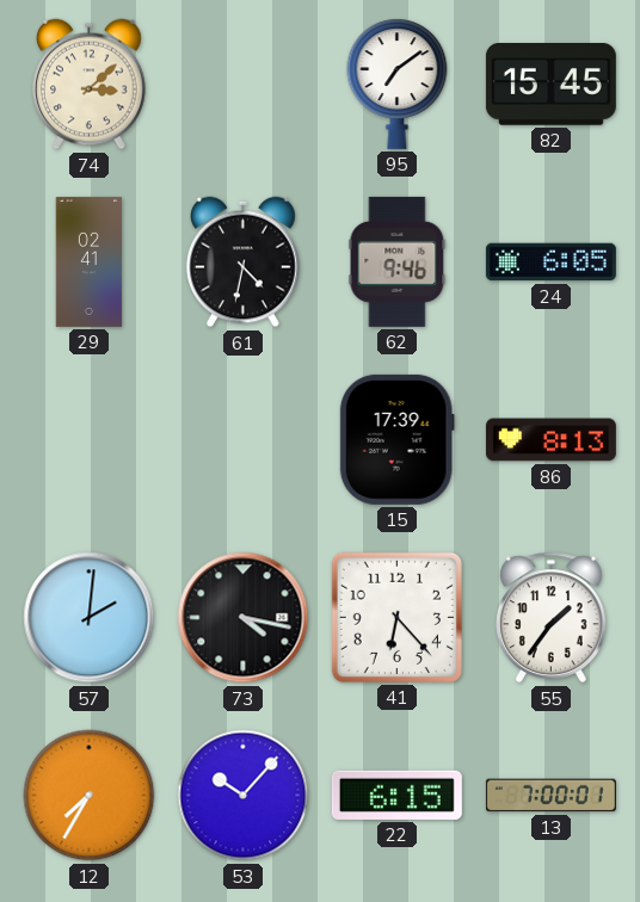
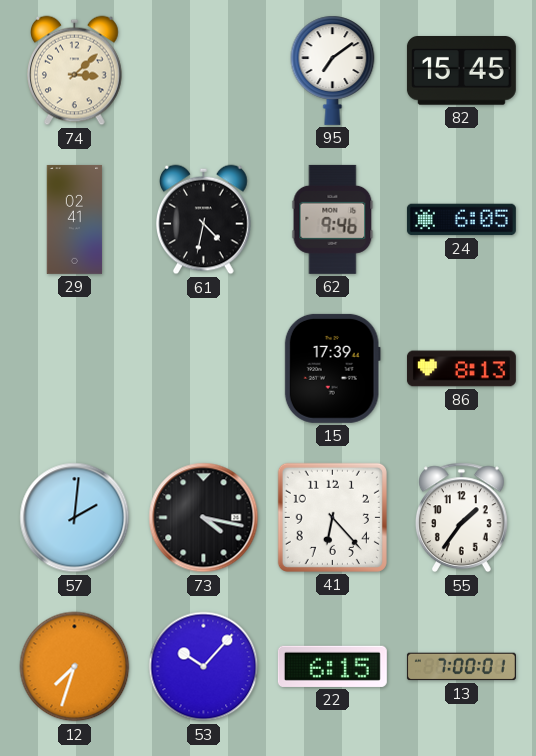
12: 7:35 -> 7:33
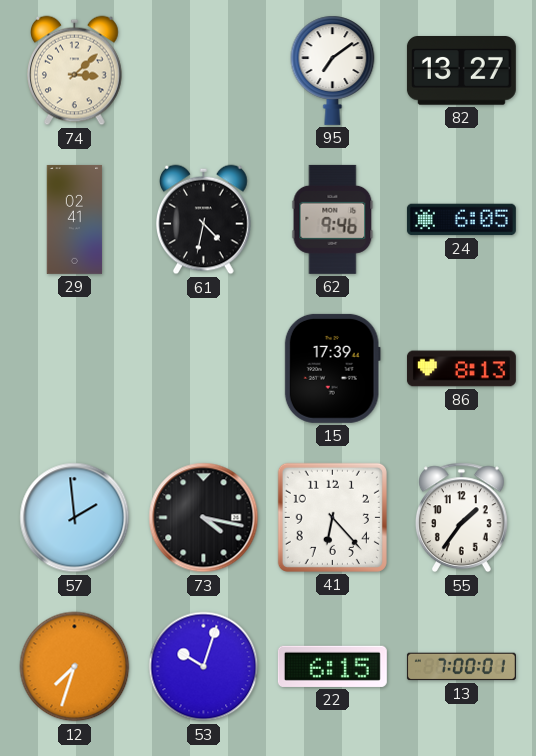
82: 15:45 -> 13:27
57: 2:01 -> 1:59
53: 10:07 -> 10:03
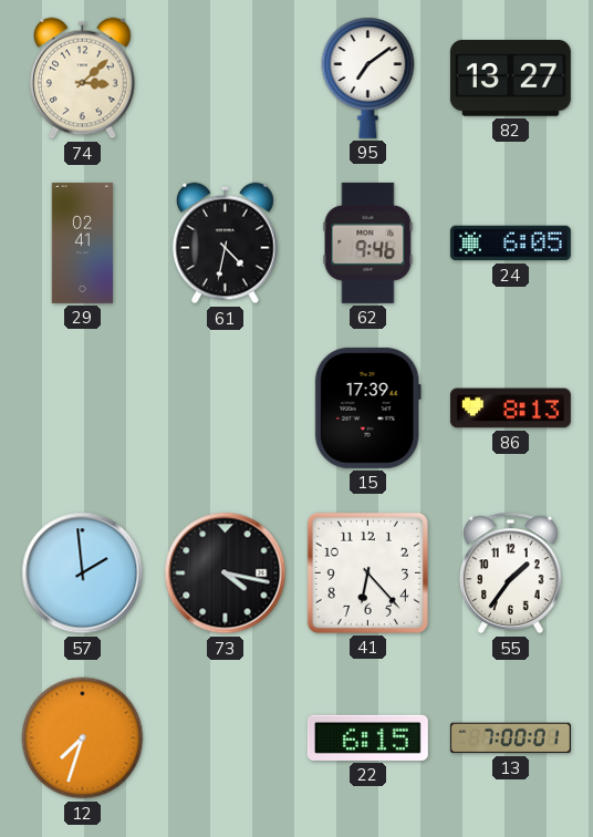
53: 10:03 -> none
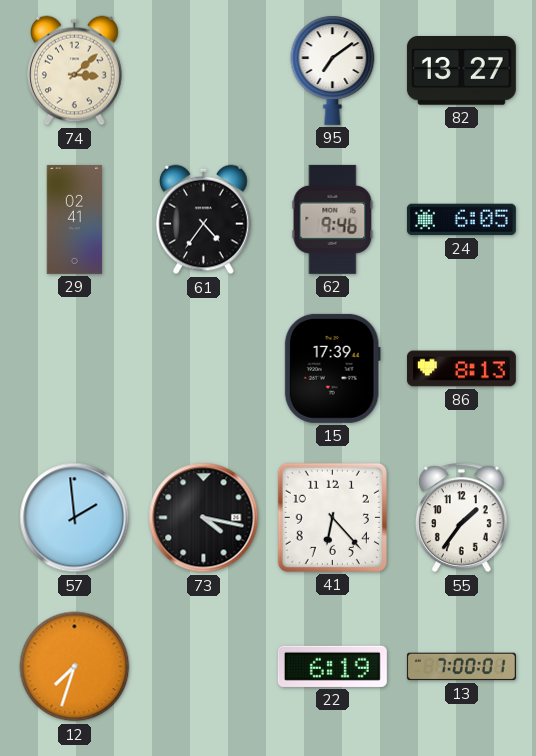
61: 4:32 -> 4:36
22: 6:15 -> 6:19
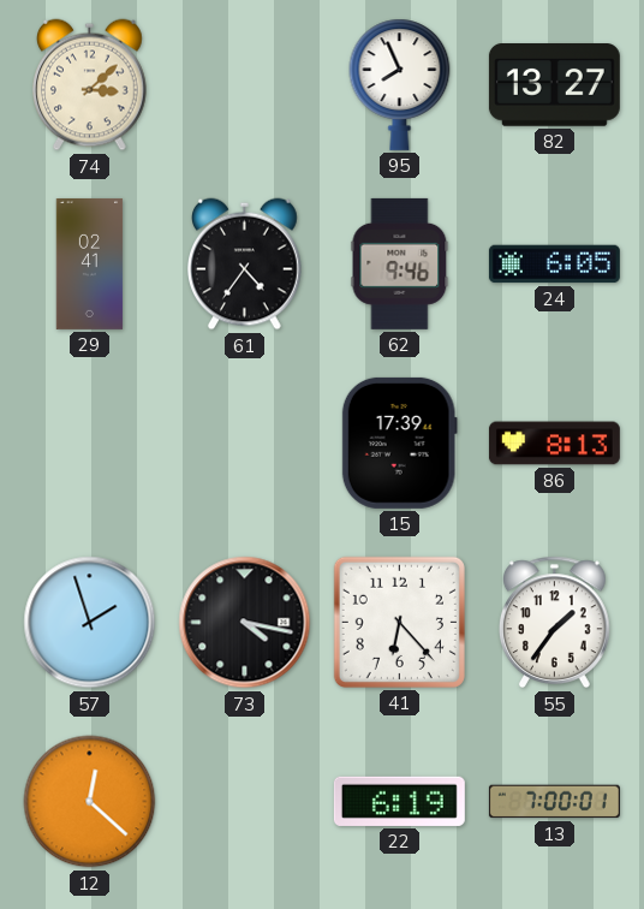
95: 7:09 -> 7:56
57: 1:59 -> 1:57
12: 7:33 -> 12:22
